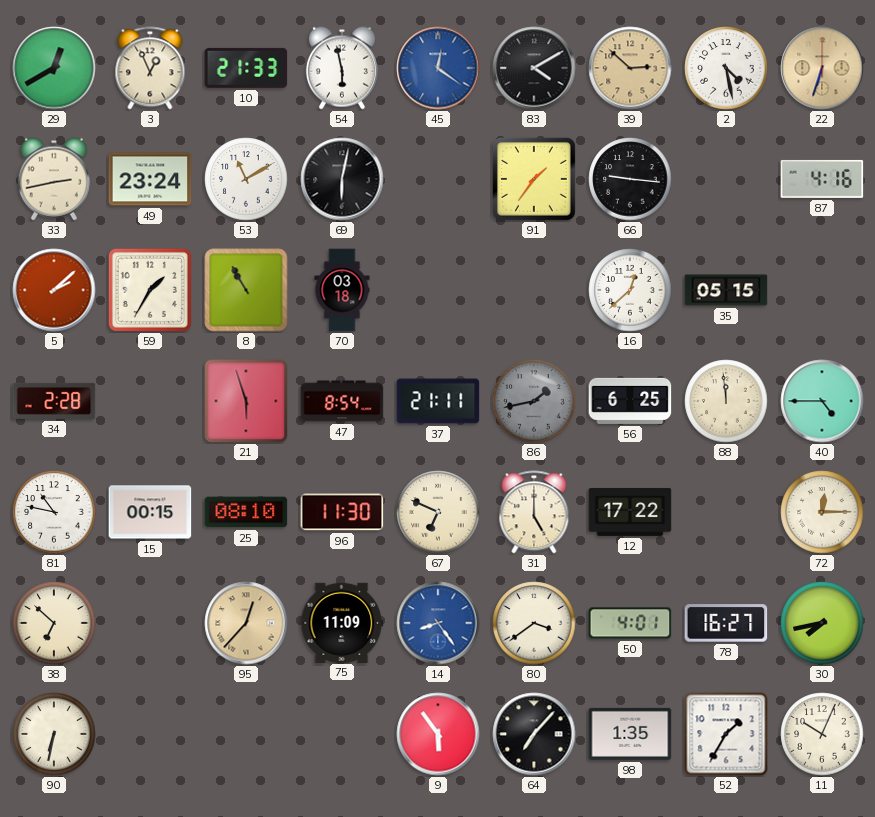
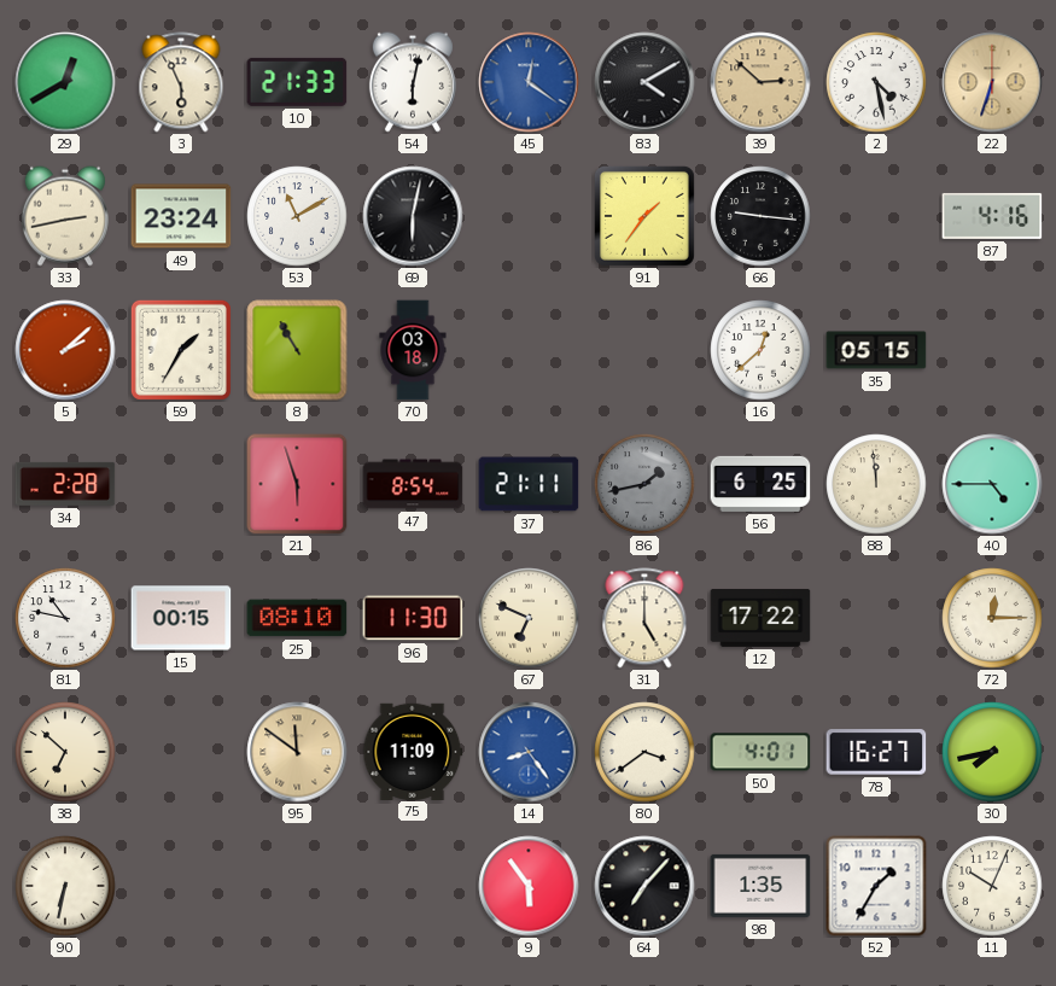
3: 12:56 -> 5:56
54: 5:58 -> 6:02
95: 12:37 -> 11:51
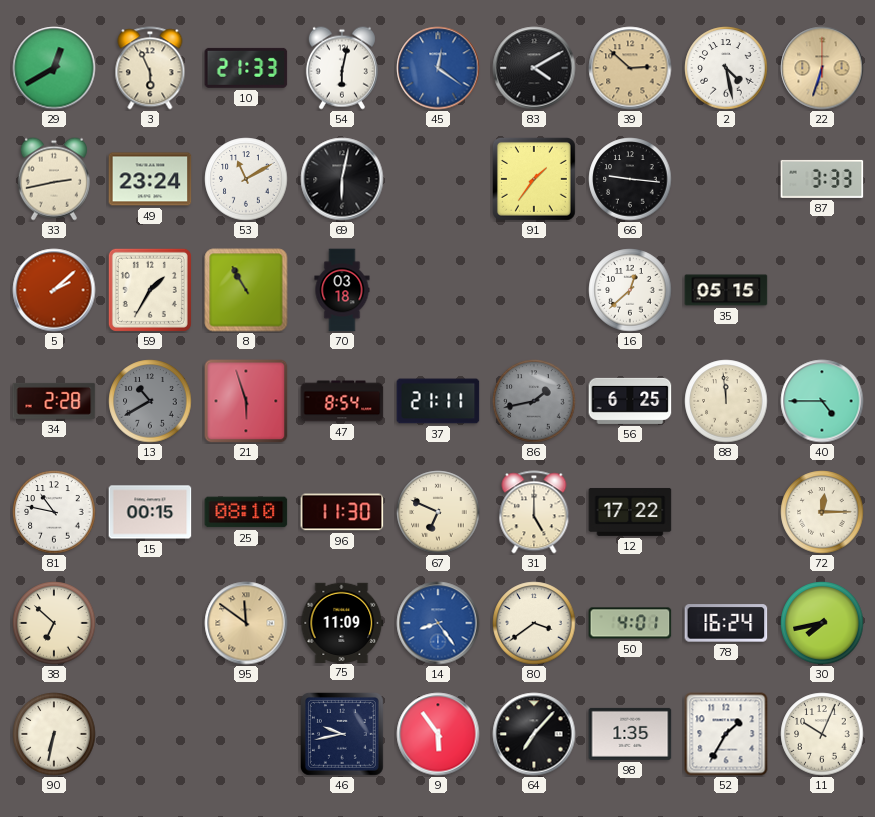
87: 4:16 -> 3:33
13: none -> 10:40
78: 16:27 -> 16:24
46: none -> 9:43
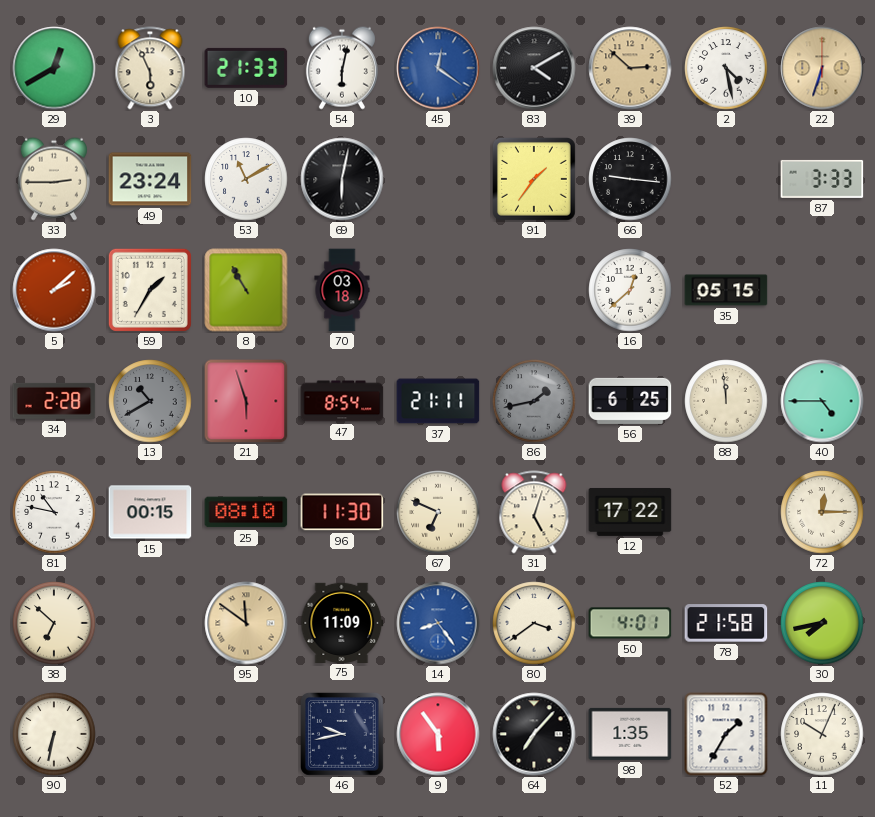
33: 2:43 -> 2:45
31: 5:00 -> 5:03
78: 16:24 -> 21:58
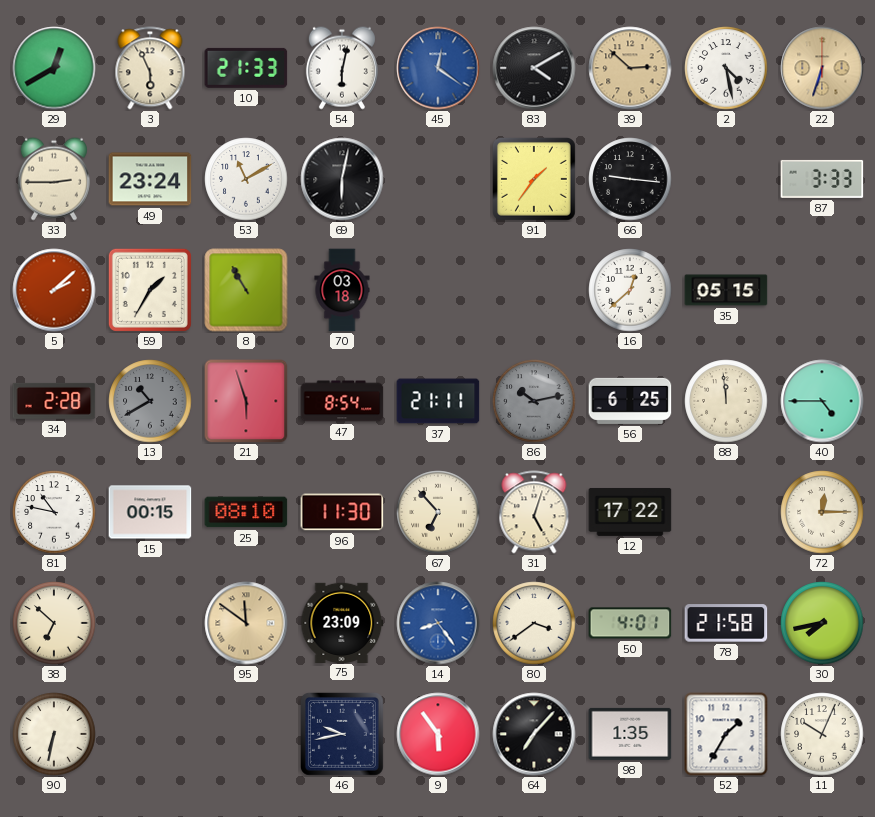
86: 1:43 -> 10:13
67: 6:49 -> 6:53
75: 11:09 -> 23:09
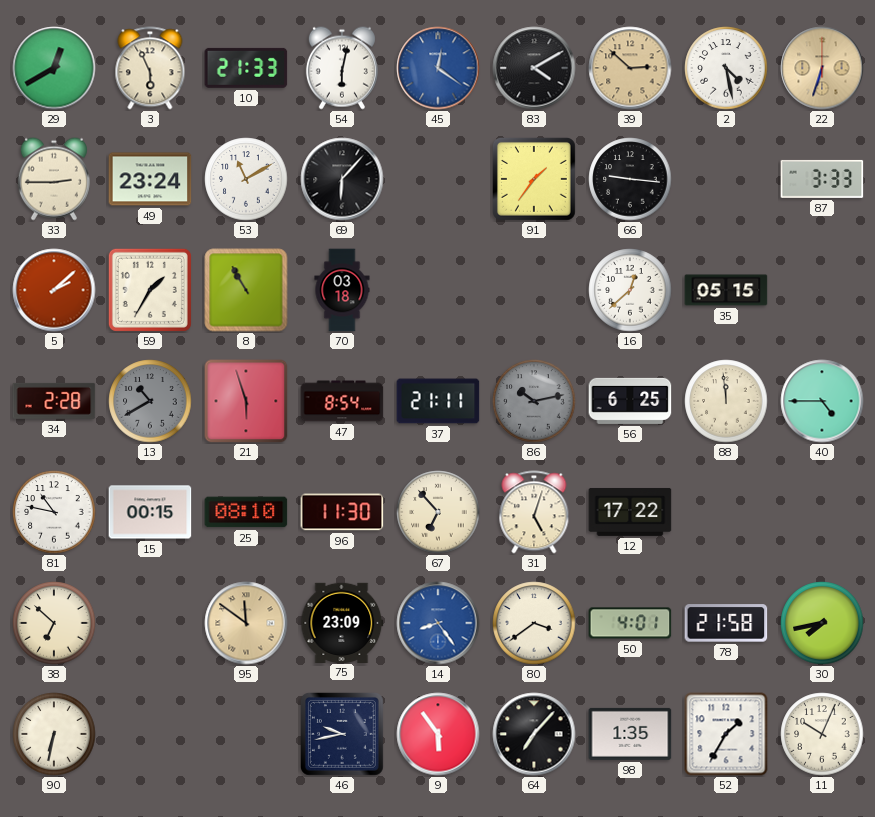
69: 6:02 -> 6:07
72: 12:15 -> none
